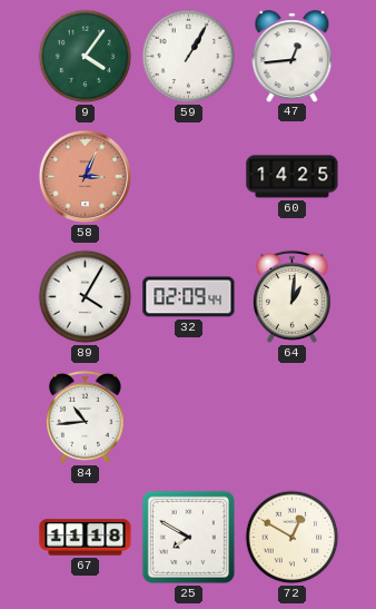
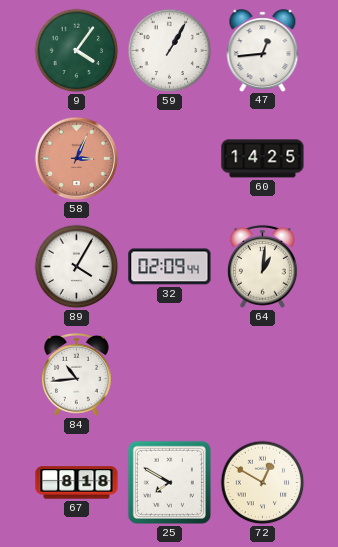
67: 11:18 -> 8:18
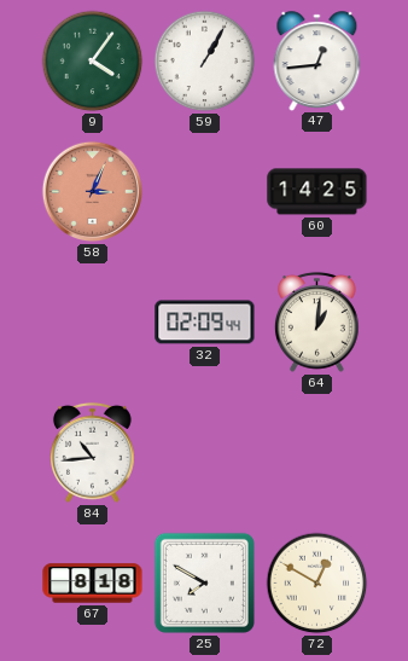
89: 4:05 -> none
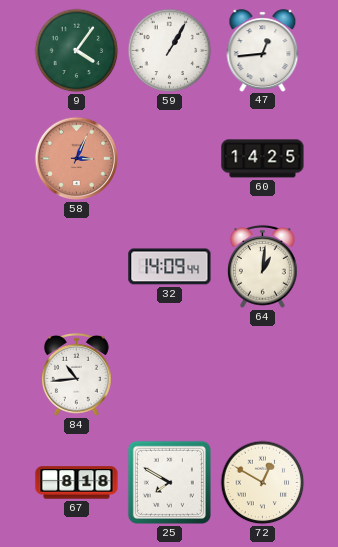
32: 02:09 -> 14:09
